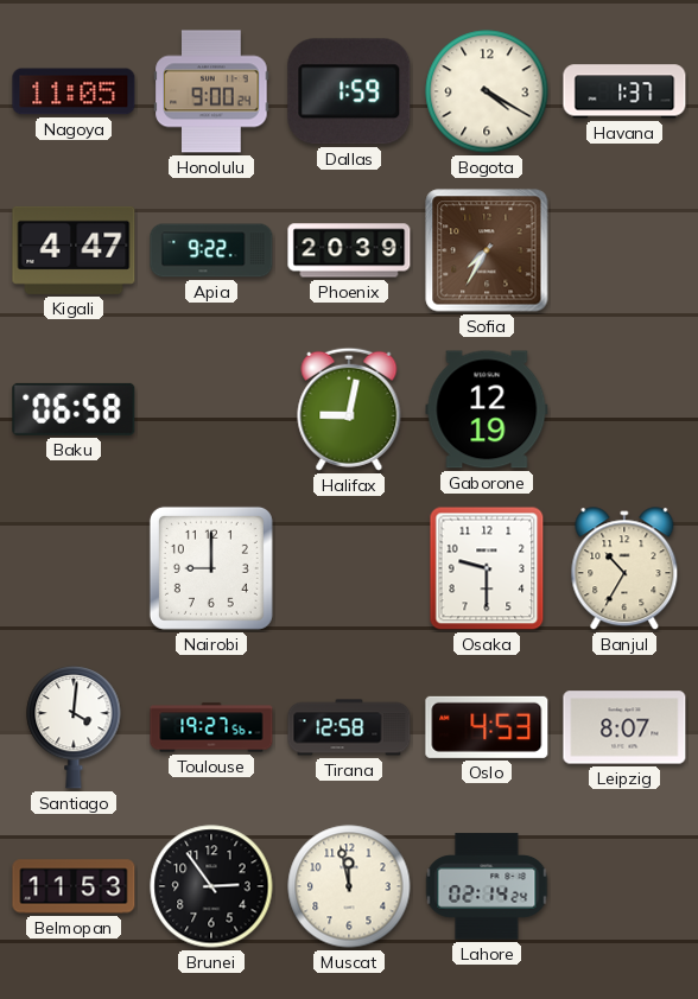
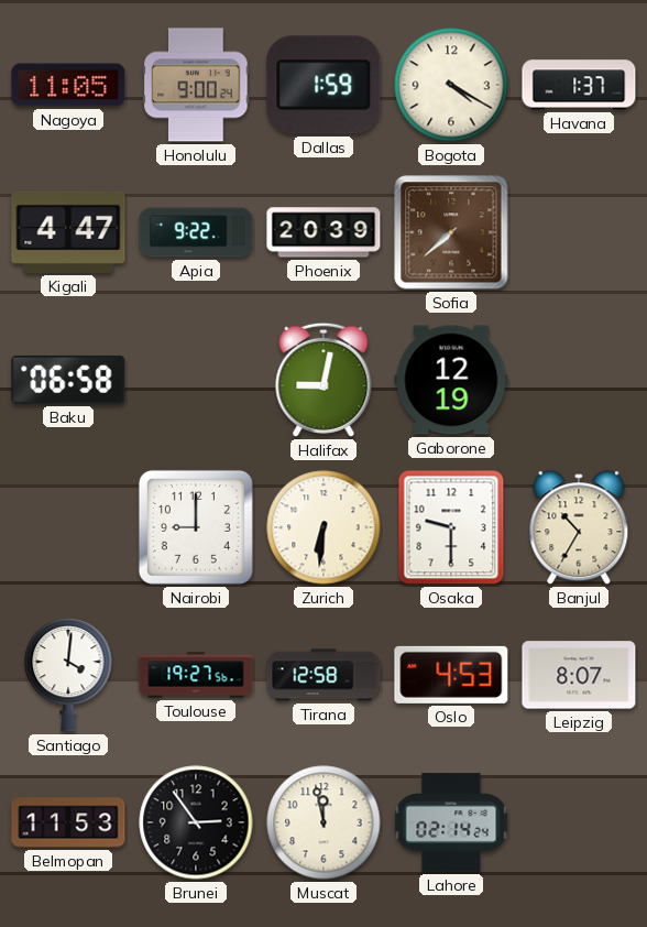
Sofia: 7:35 -> 7:38
Zurich: none -> 6:31
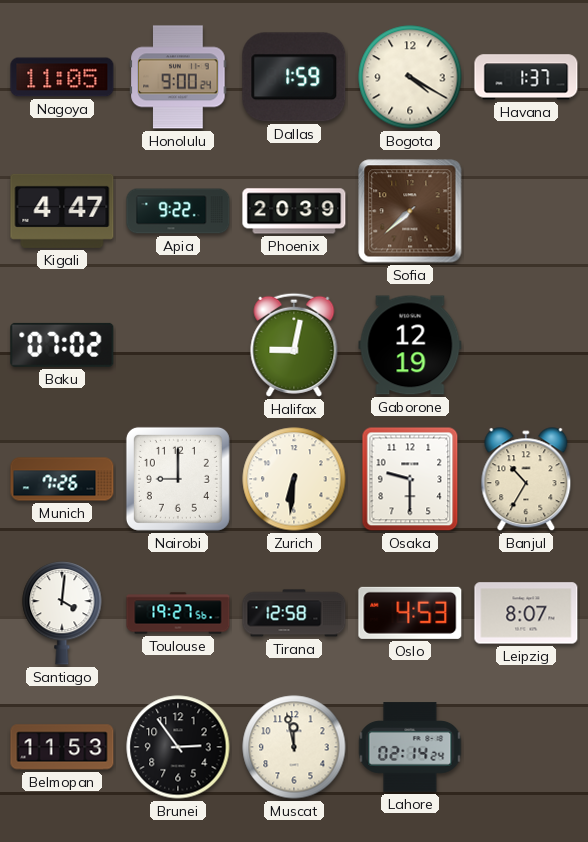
Baku: 06:58 -> 07:02
Munich: none -> 7:26
